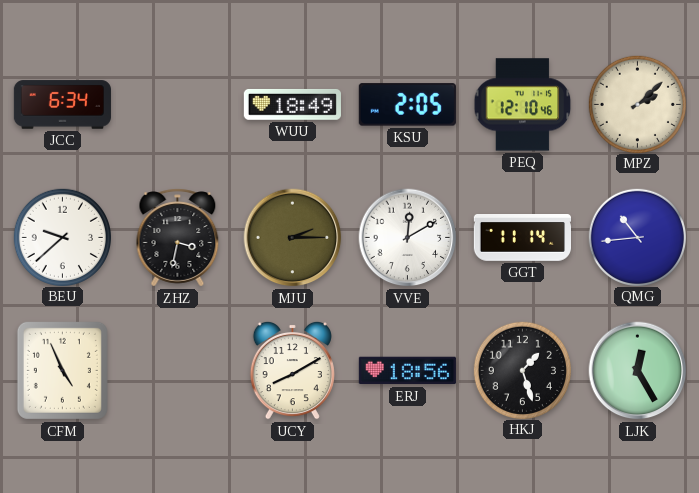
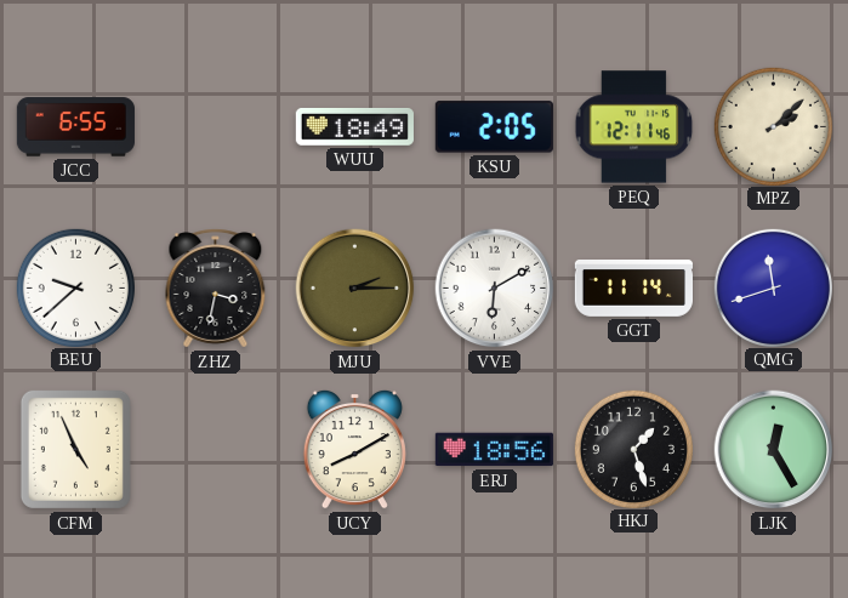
JCC: 6:34 -> 6:55
PEQ: 12:10 -> 12:11
VVE: 12:10 -> 6:10
QMG: 10:44 -> 11:42
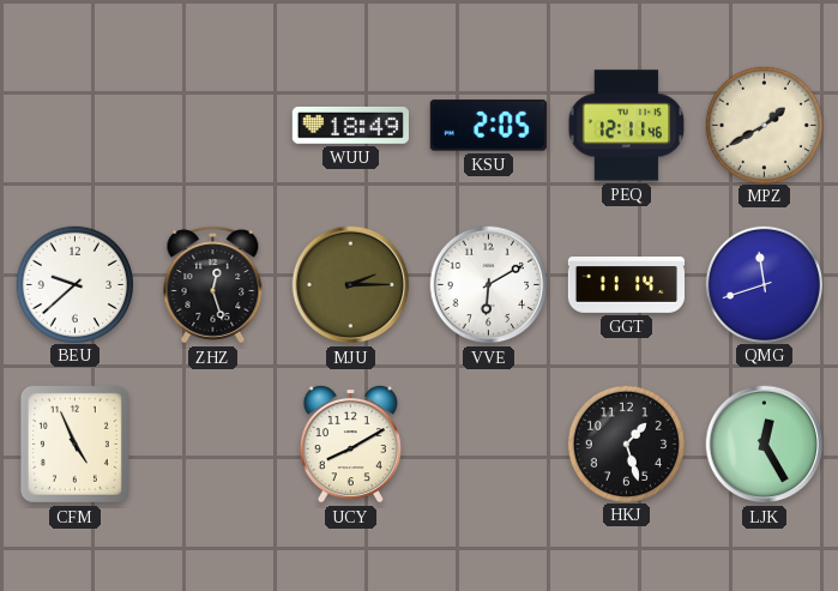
JCC: 6:55 -> none
MPZ: 2:08 -> 1:40
ZHZ: 3:32 -> 12:27
ERJ: 18:56 -> none
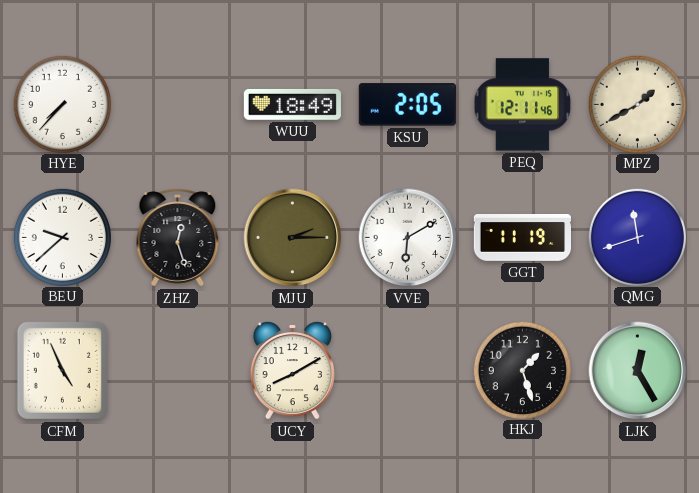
HYE: none -> 7:37
GGT: 11:14 -> 11:19
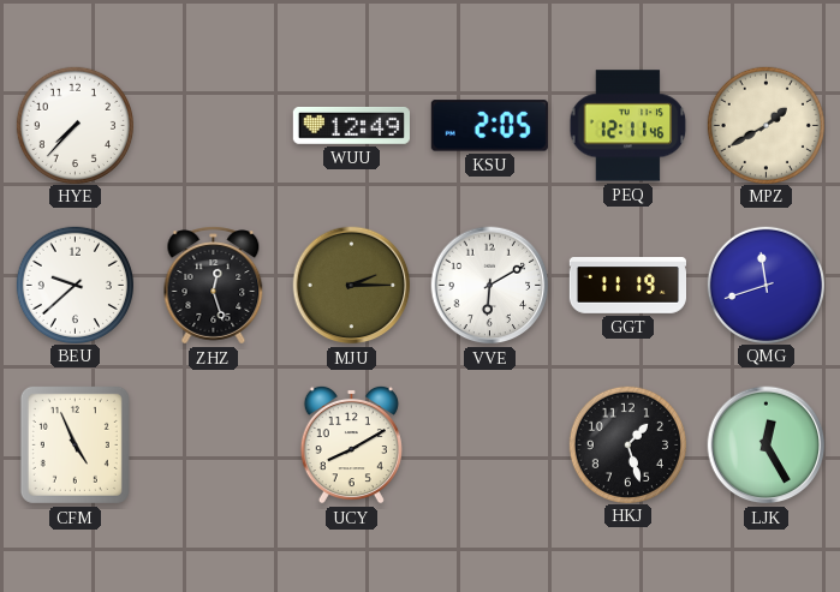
WUU: 18:49 -> 12:49
